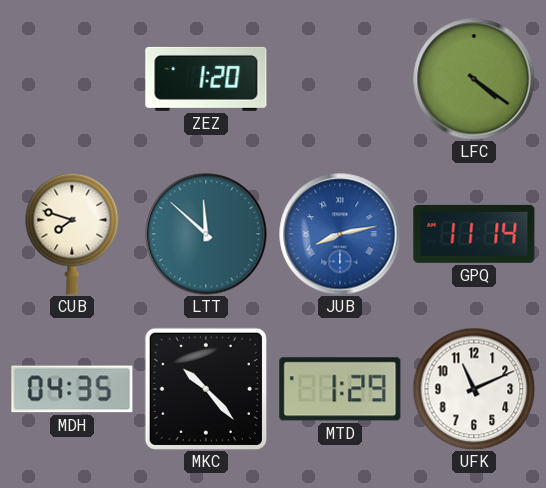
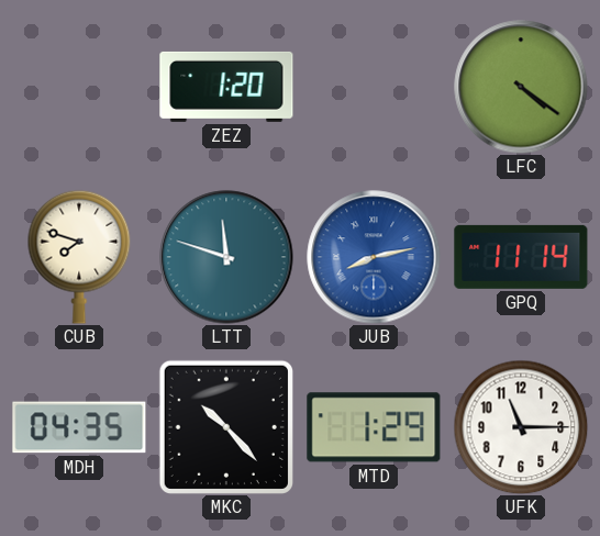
LTT: 11:52 -> 11:48
UFK: 11:11 -> 11:15
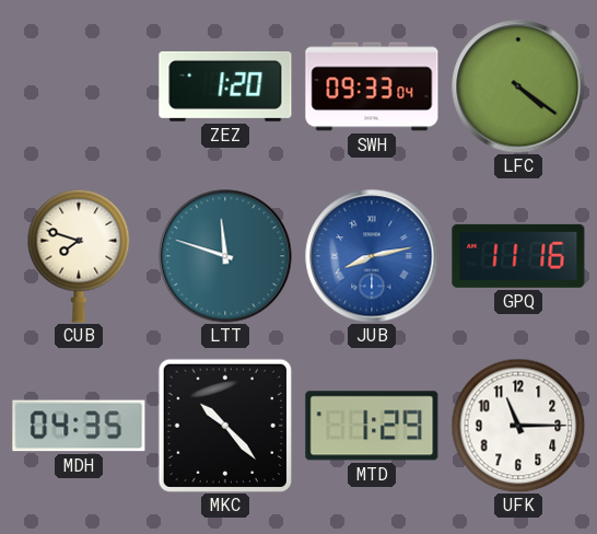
SWH: none -> 09:33
GPQ: 11:14 -> 11:16
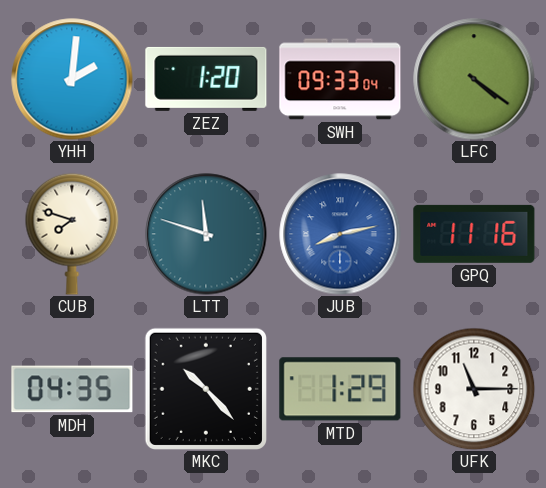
YHH: none -> 2:01
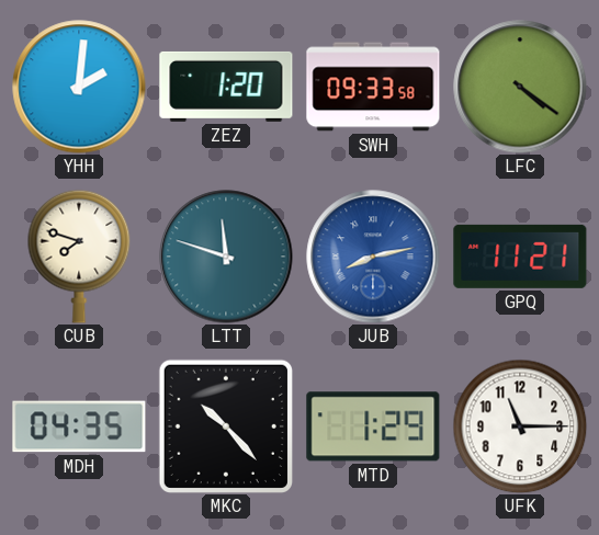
SWH: 09:33:04 -> 09:33:58
GPQ: 11:16 -> 11:21
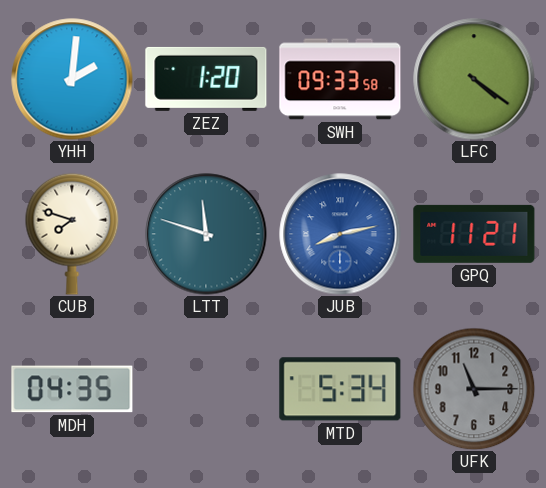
MKC: 10:23 -> none
MTD: 1:29 -> 5:34
UFK dial: white -> grey
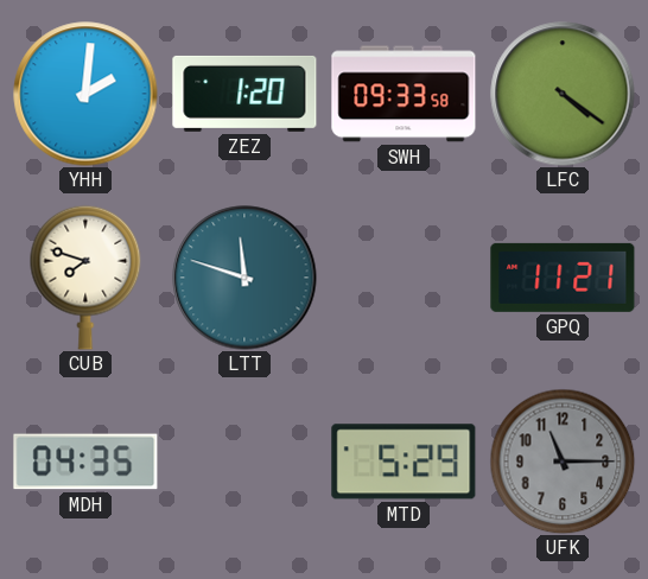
JUB: 8:13 -> none
MTD: 5:34 -> 5:29
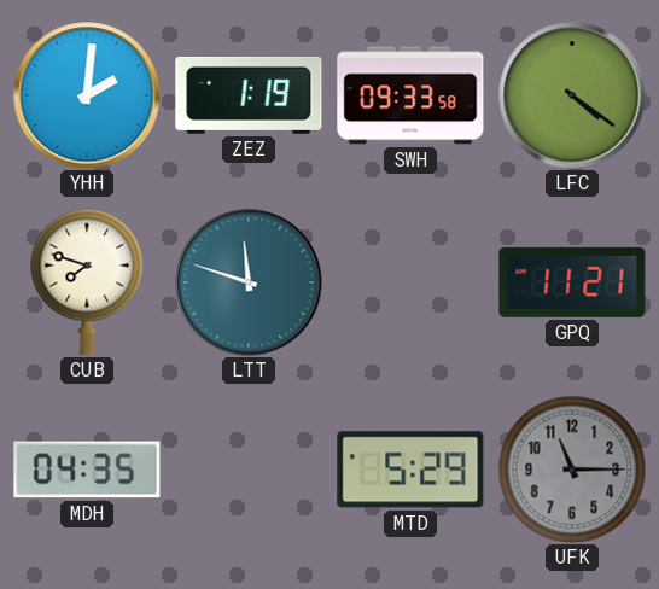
ZEZ: 1:20 -> 1:19
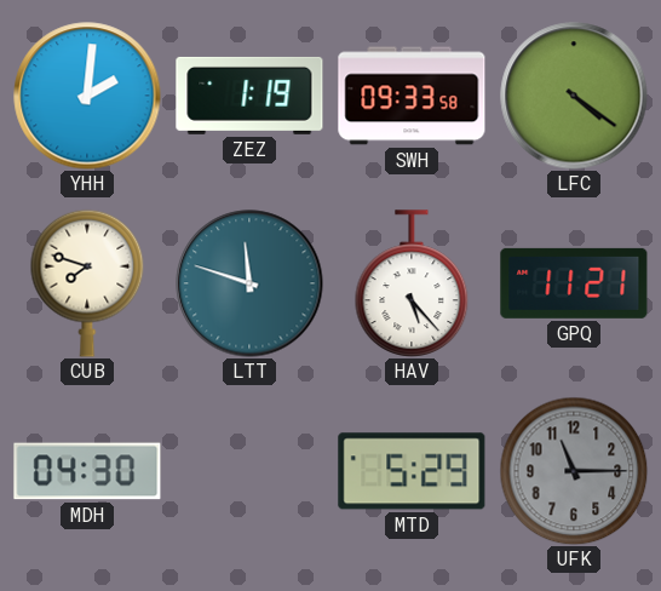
HAV: none -> 5:23
MDH: 04:35 -> 04:30
